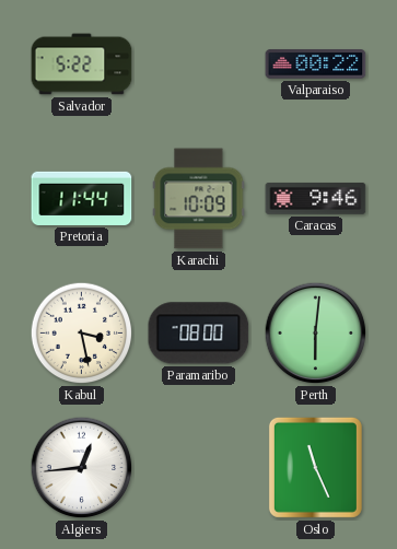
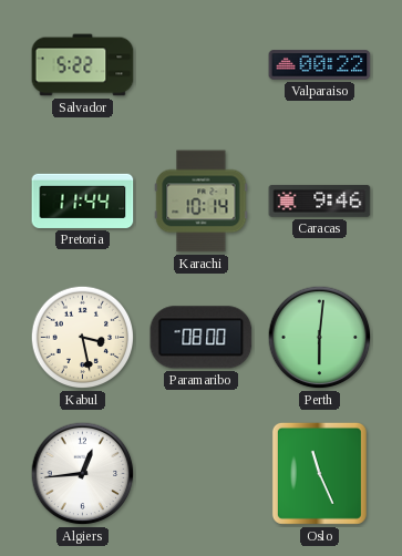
Karachi: 10:09 -> 10:14
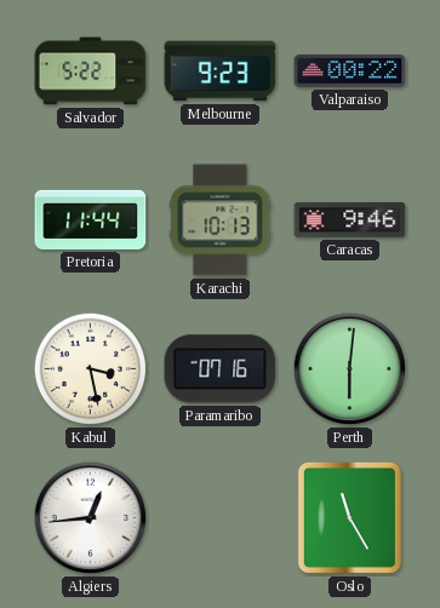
Melbourne: none -> 9:23
Karachi: 10:14 -> 10:13
Paramaribo: 08:00 -> 07:16
Oslo: 11:26 -> 11:25
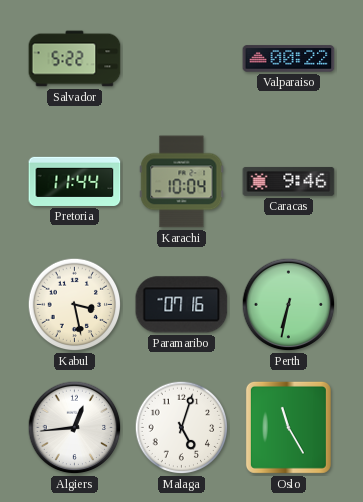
Melbourne: 9:23 -> none
Karachi: 10:13 -> 10:04
Perth: 6:01 -> 6:32
Malaga: none -> 5:03
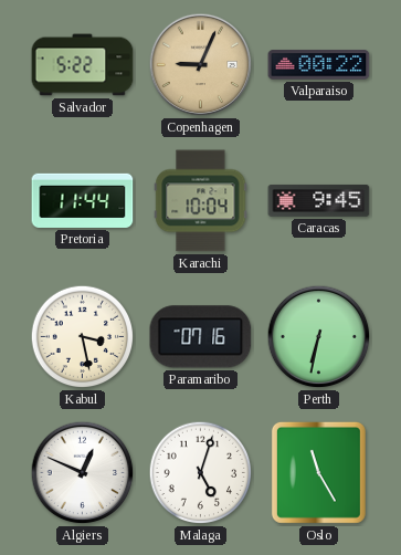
Copenhagen: none -> 9:04
Caracas: 9:46 -> 9:45
Algiers: 12:44 -> 12:49
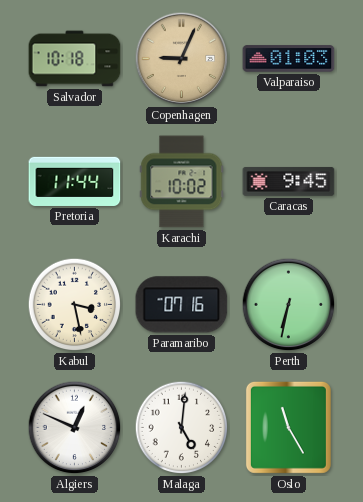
Salvador: 5:22 -> 10:18
Valparaiso: 00:22 -> 01:03
Karachi: 10:04 -> 10:02
Malaga: 5:03 -> 5:01
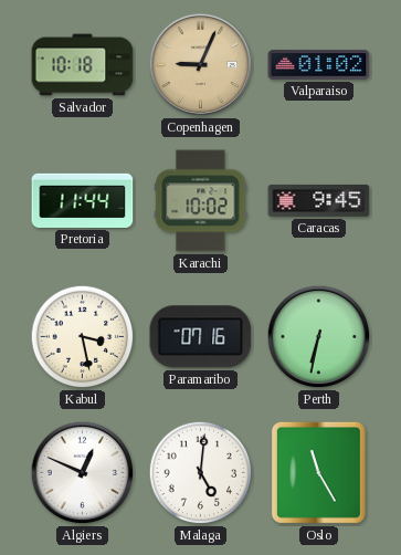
Valparaiso: 01:03 -> 01:02
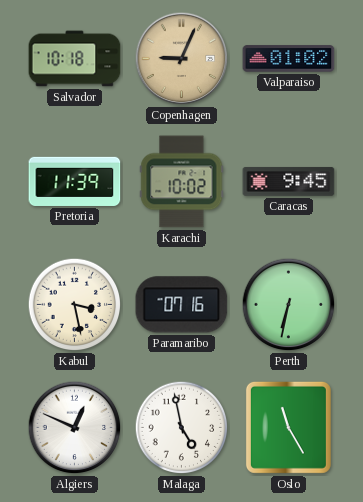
Pretoria: 11:44 -> 11:39
Malaga: 5:01 -> 4:58
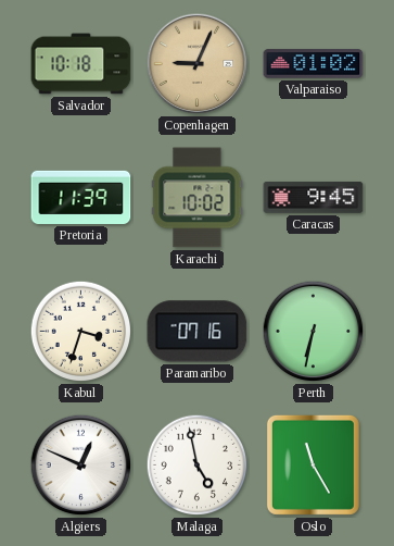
Kabul: 3:28 -> 3:33
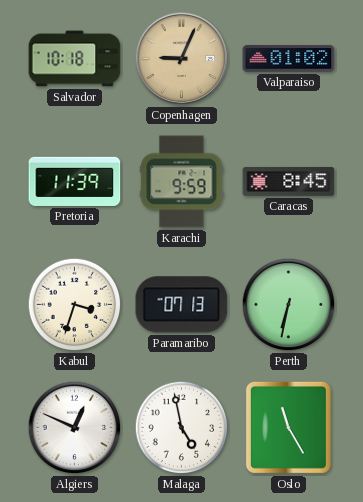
Karachi: 10:02 -> 9:59
Caracas: 9:45 -> 8:45
Paramaribo: 07:16 -> 07:13
